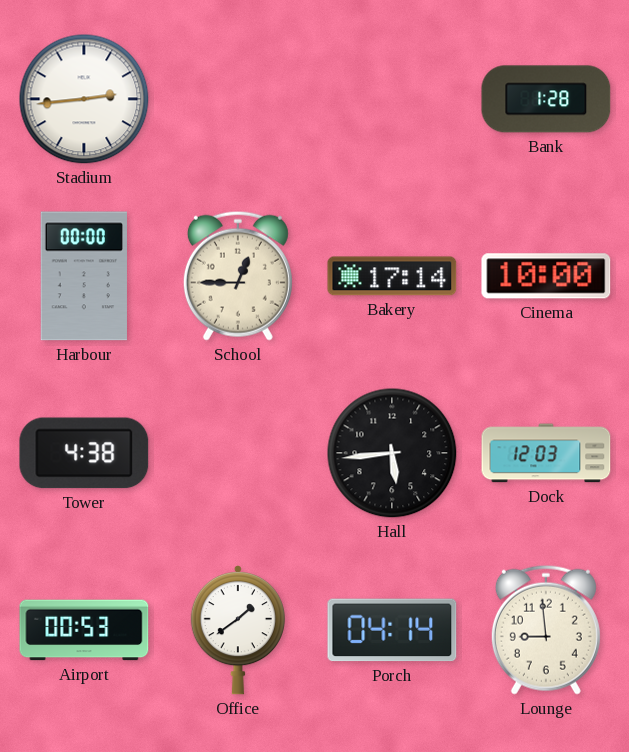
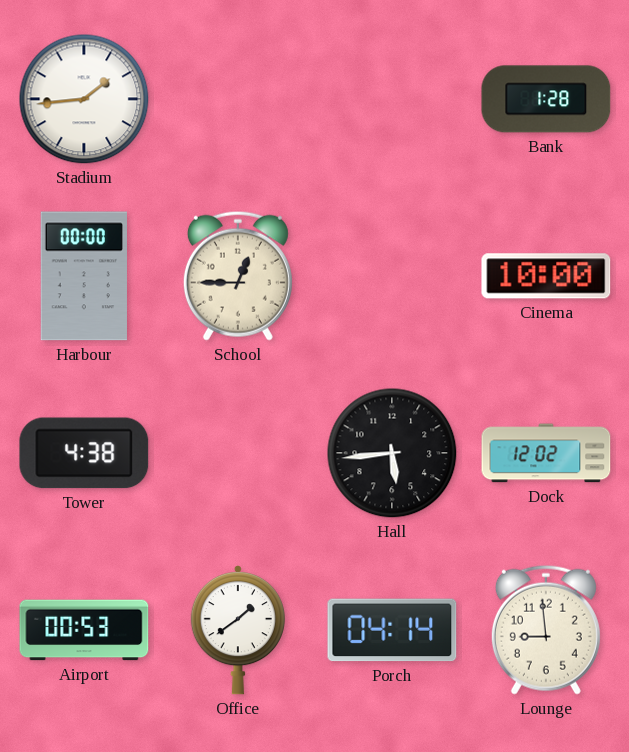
Stadium: 2:44 -> 1:44
Bakery: 17:14 -> none
Dock: 12:03 -> 12:02
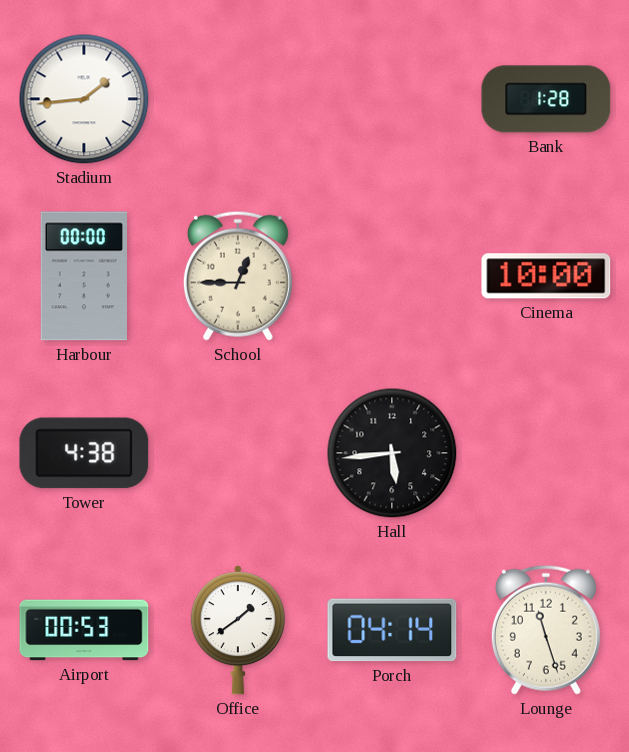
Dock: 12:02 -> none
Lounge: 8:59 -> 11:27
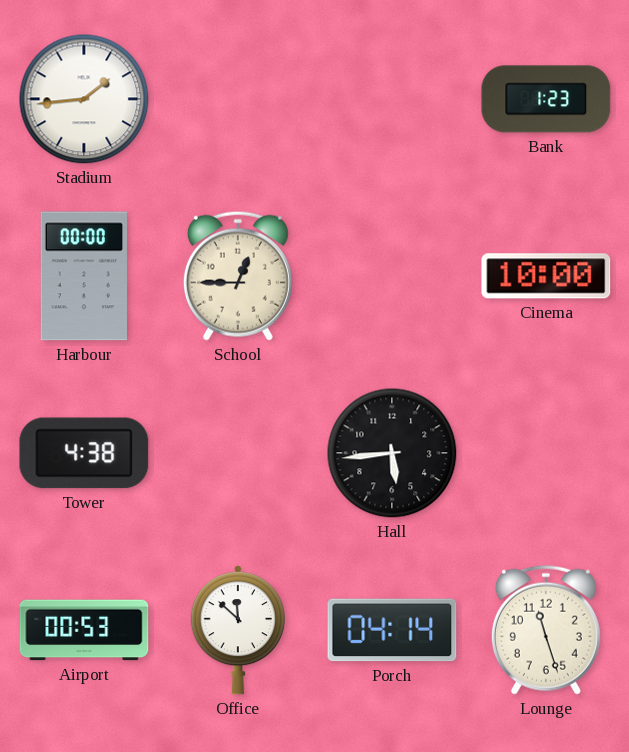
Bank: 1:28 -> 1:23
Office: 1:39 -> 11:52
